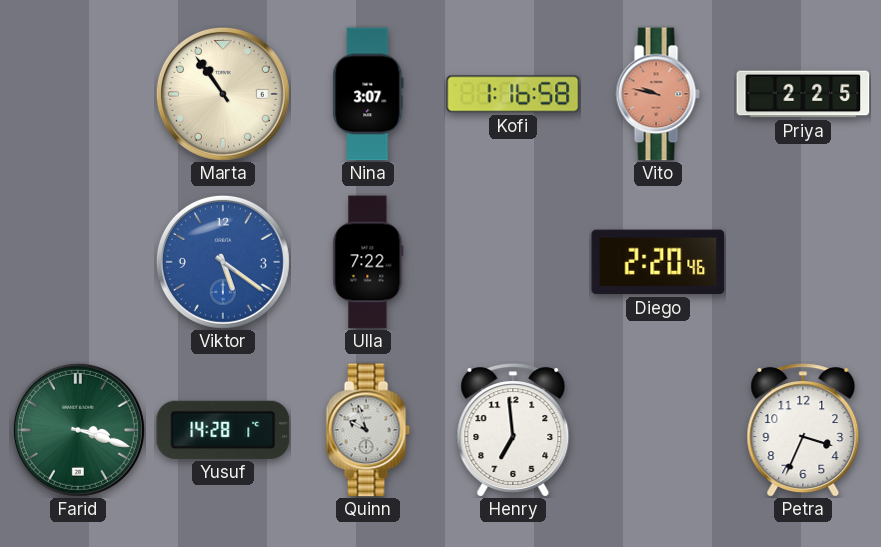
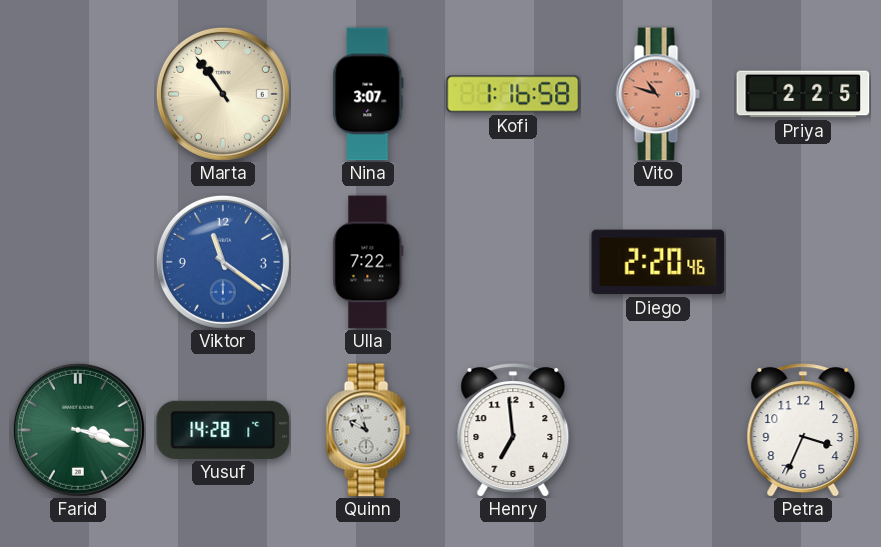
Vito: 9:47 -> 10:48
Viktor: 5:21 -> 11:21
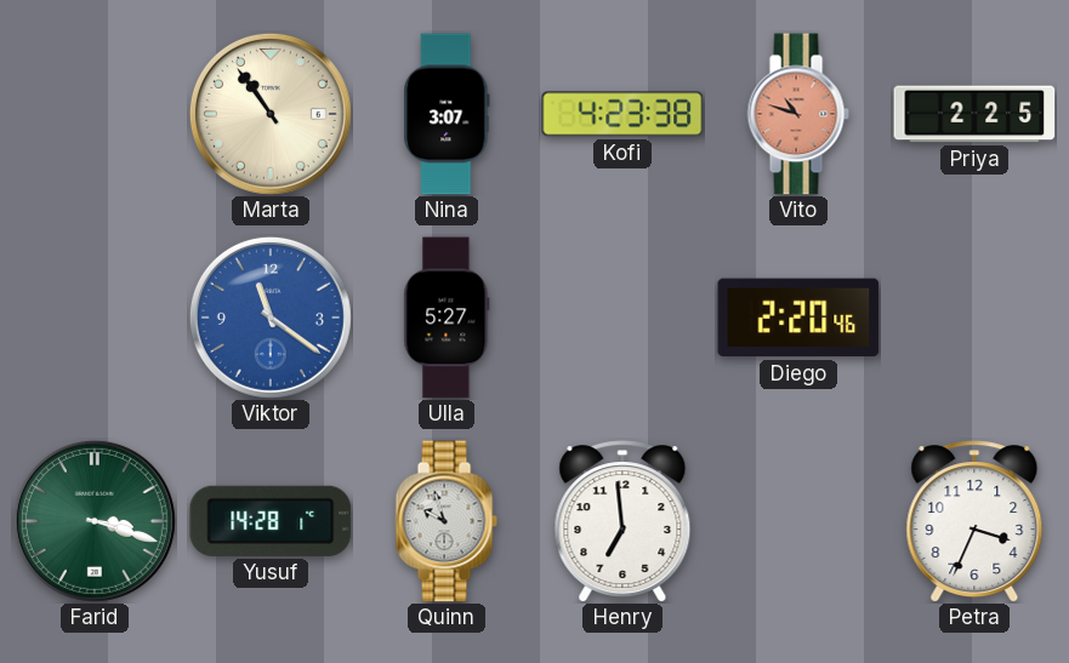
Kofi: 1:16 -> 4:23
Ulla: 7:22 -> 5:27
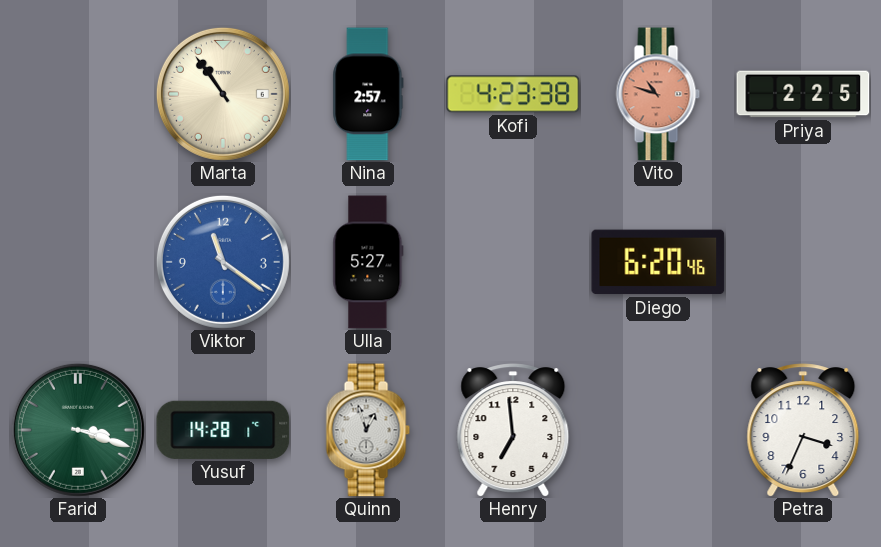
Nina: 3:07 -> 2:57
Diego: 2:20 -> 6:20
Quinn: 9:57 -> 12:57
